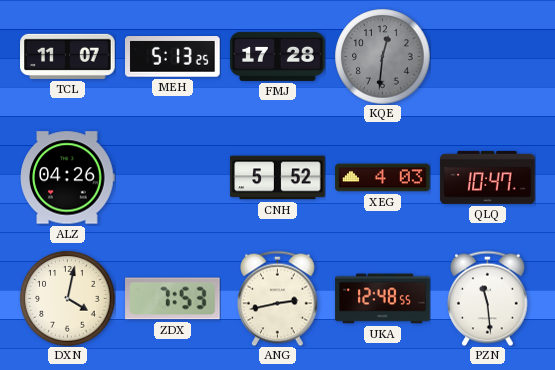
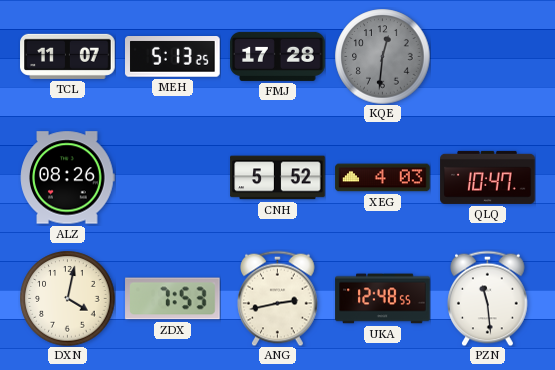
ALZ: 04:26 -> 08:26
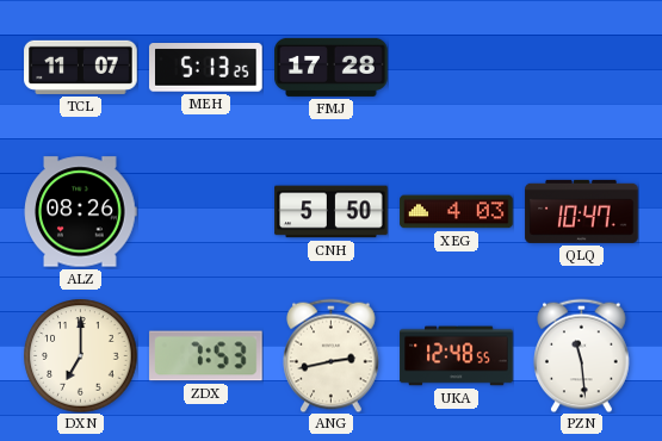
KQE: 12:31 -> none
CNH: 5:52 -> 5:50
DXN: 4:02 -> 7:00
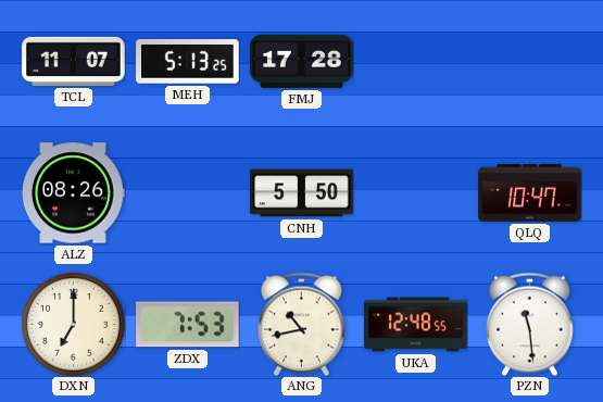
XEG: 4:03 -> none
ANG: 2:43 -> 10:43
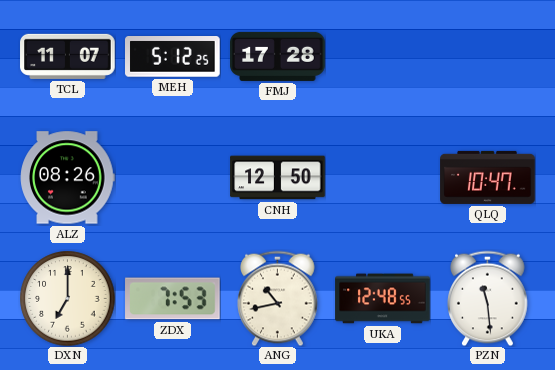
MEH: 5:13 -> 5:12
CNH: 5:50 -> 12:50
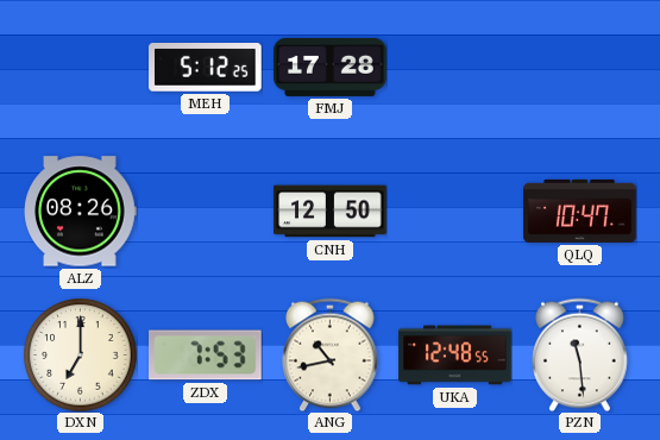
TCL: 11:07 -> none
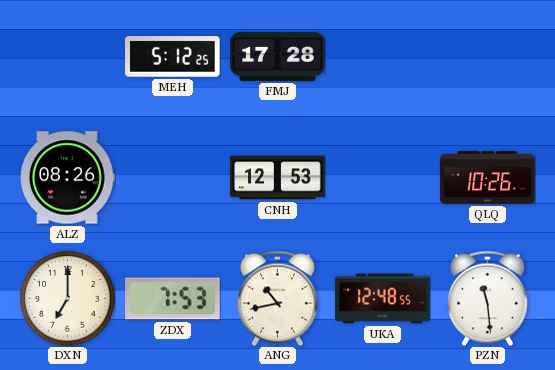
CNH: 12:50 -> 12:53
QLQ: 10:47 -> 10:26
